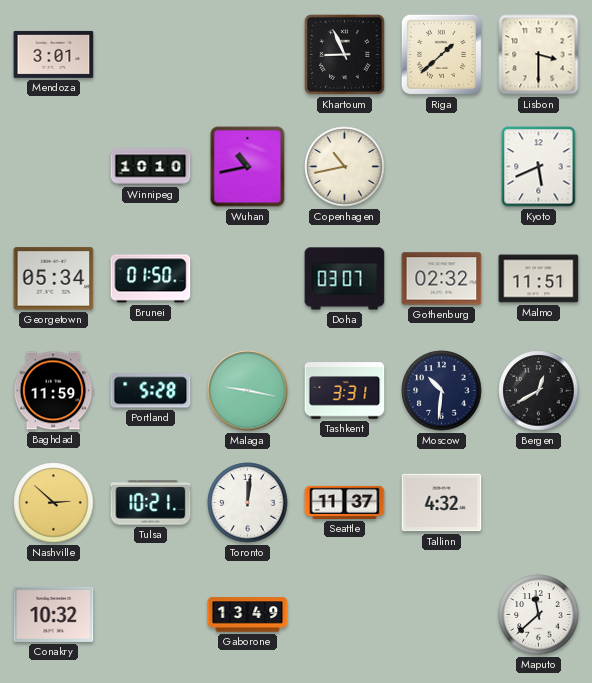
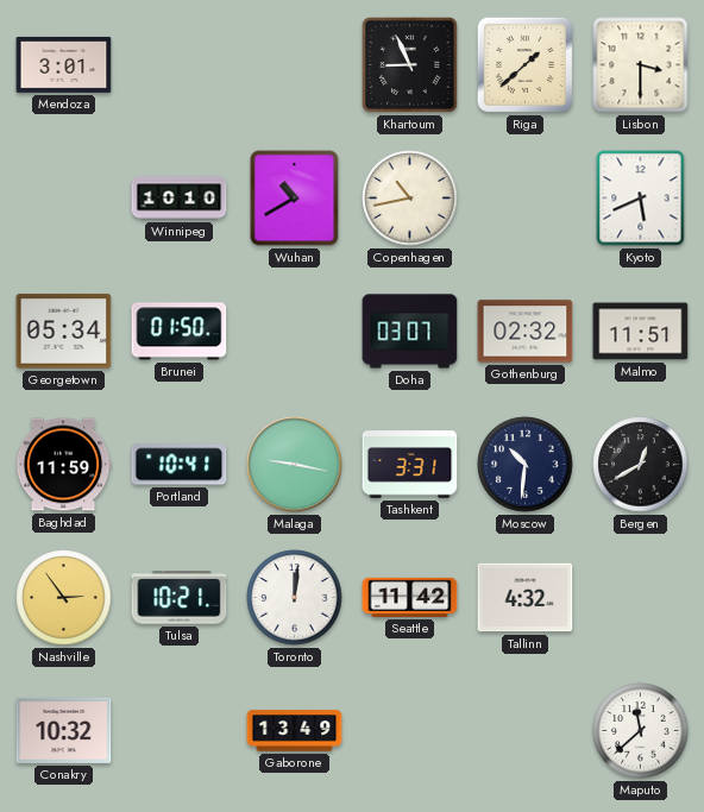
Wuhan: 10:43 -> 10:40
Portland: 5:28 -> 10:41
Nashville: 2:52 -> 2:54
Seattle: 11:37 -> 11:42
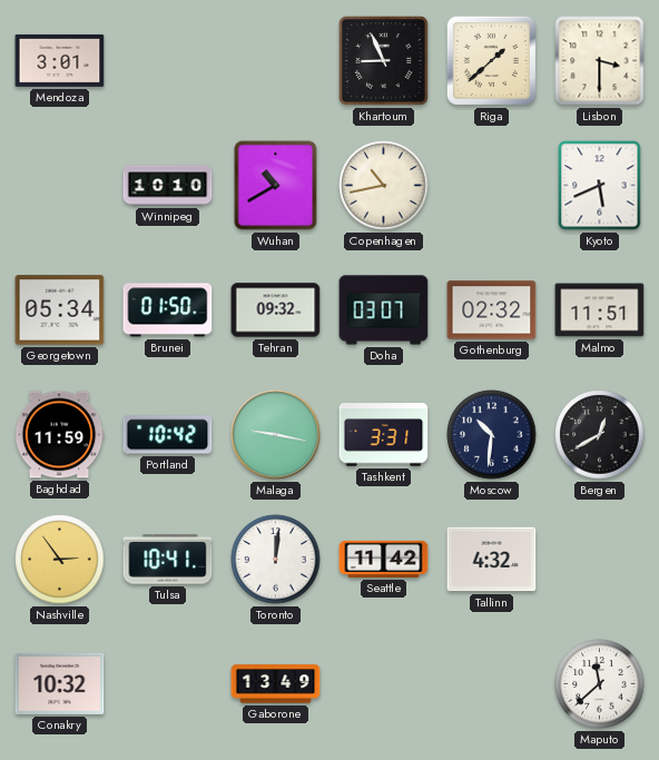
Tehran: none -> 09:32
Portland: 10:41 -> 10:42
Tulsa: 10:21 -> 10:41
